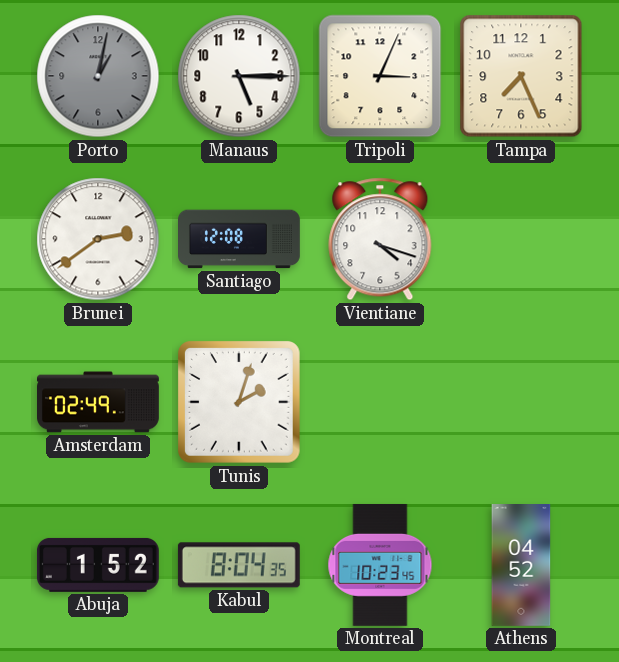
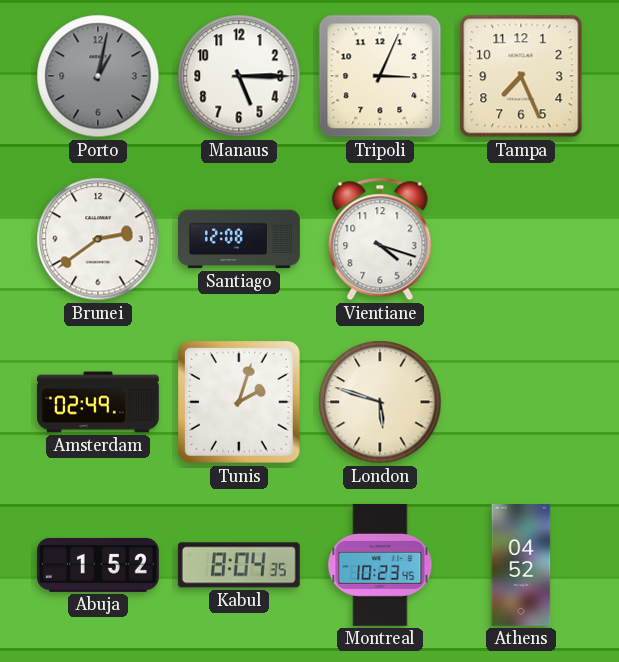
London: none -> 5:48
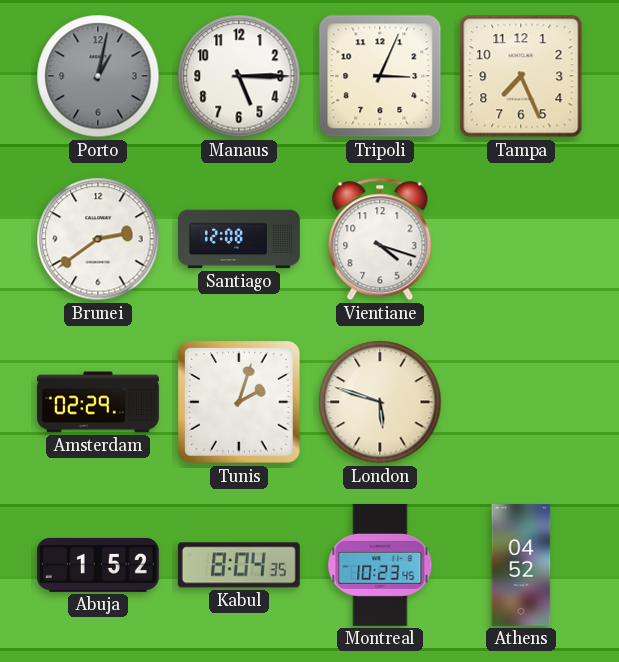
Amsterdam: 02:49 -> 02:29
